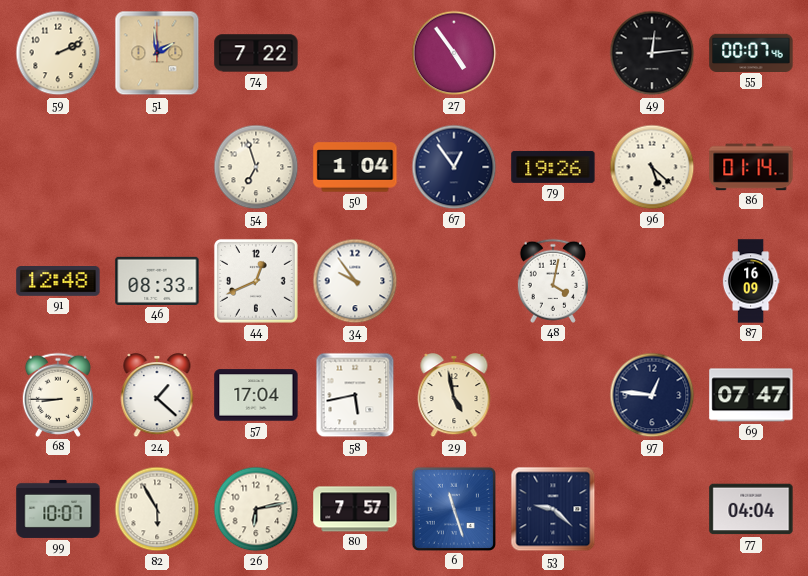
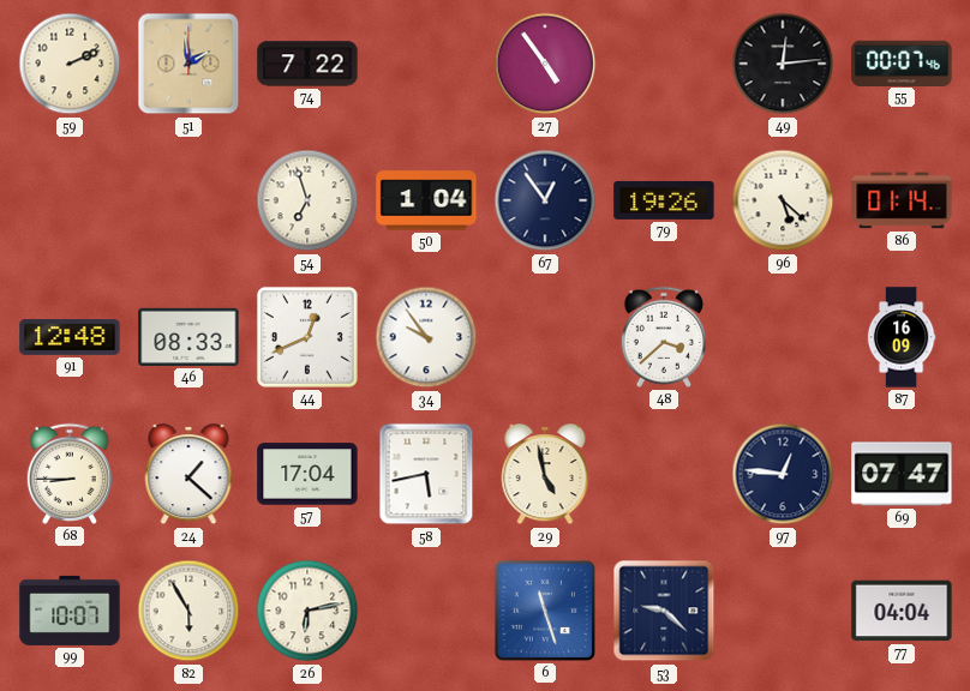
48: 4:02 -> 3:38
80: 7:57 -> none
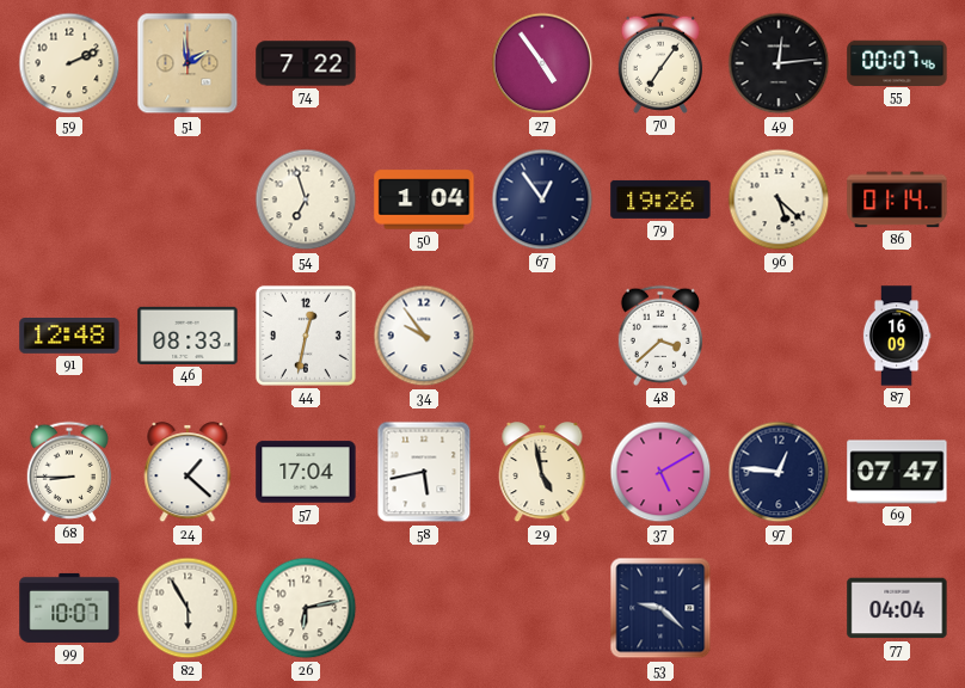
70: none -> 7:06
44: 12:41 -> 12:32
37: none -> 5:10
6: 11:27 -> none
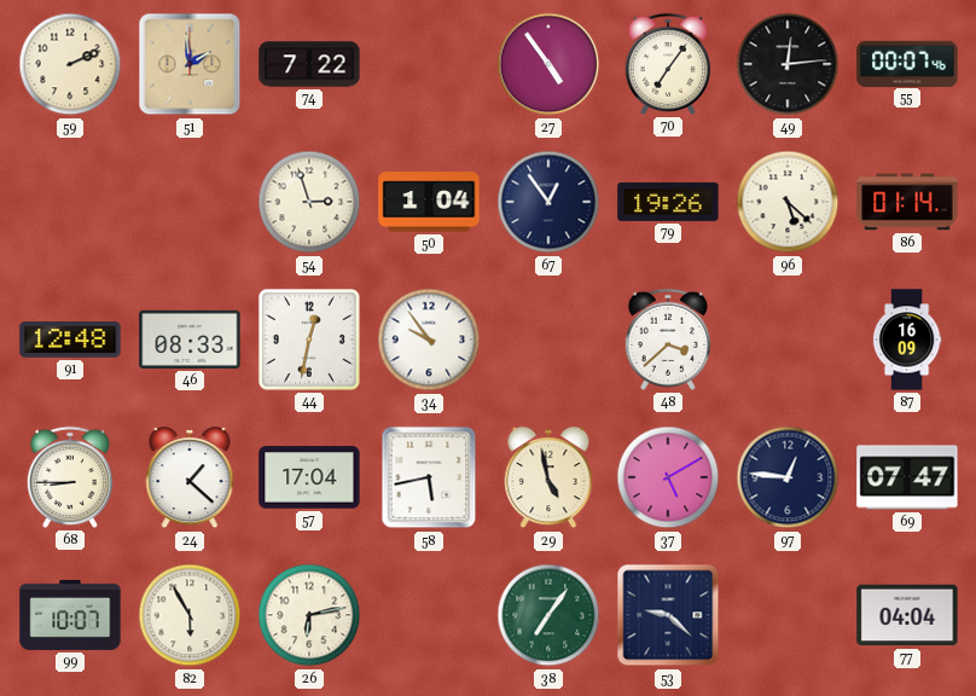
54: 6:57 -> 2:57
38: none -> 7:06
